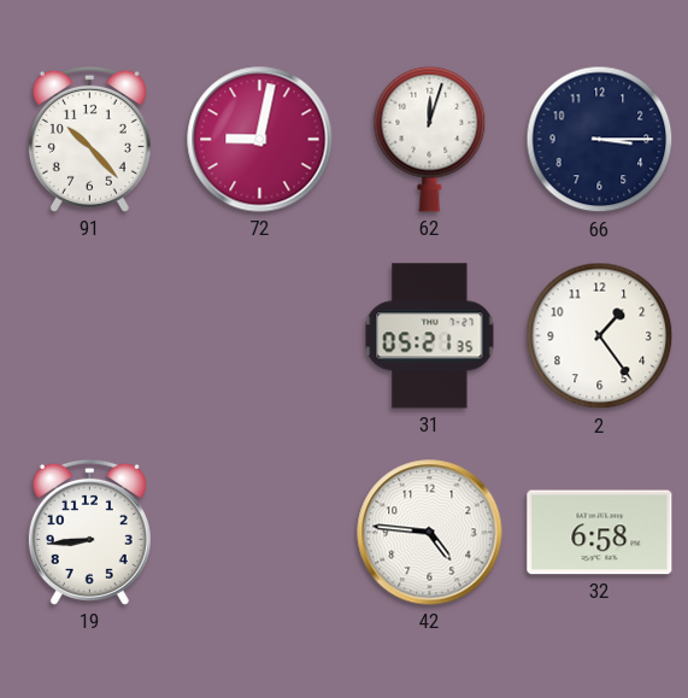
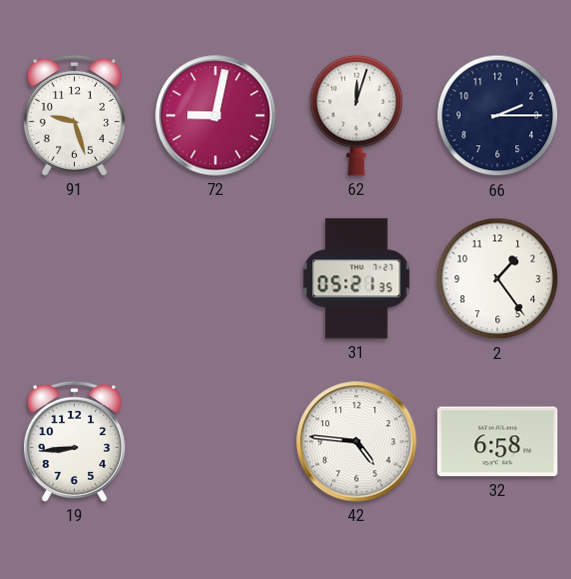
91: 10:23 -> 9:27
66: 3:15 -> 2:15
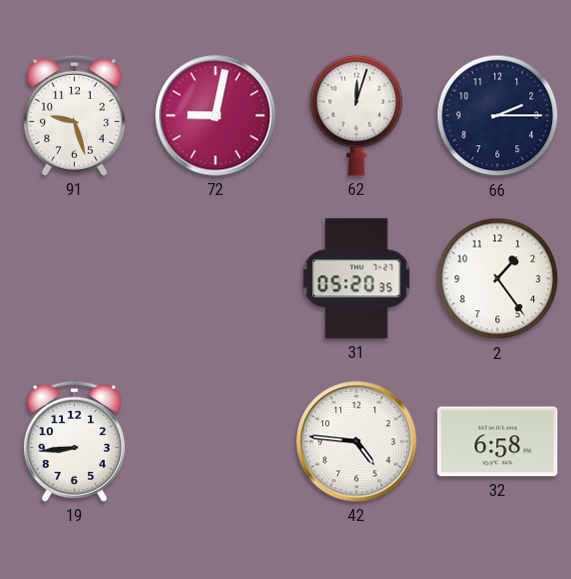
31: 05:21 -> 05:20
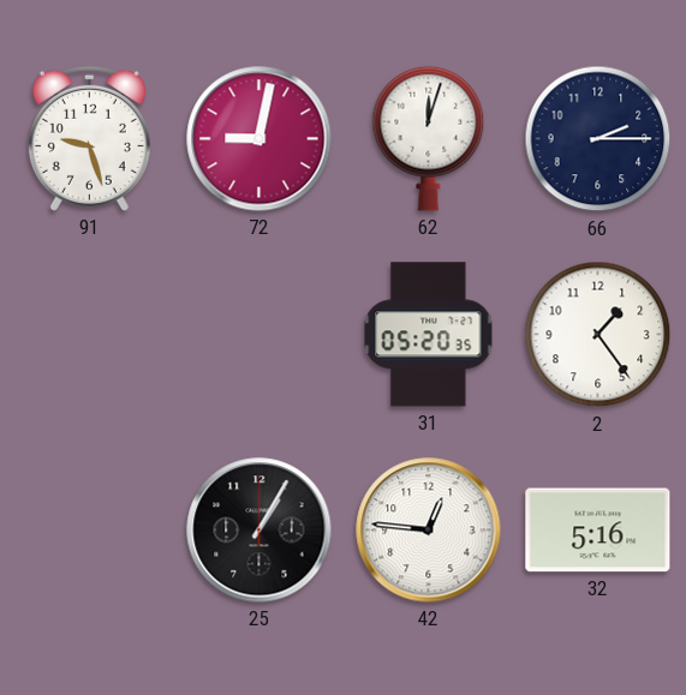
19: 8:44 -> none
25: none -> 1:05
42: 4:46 -> 12:46
32: 6:58 -> 5:16
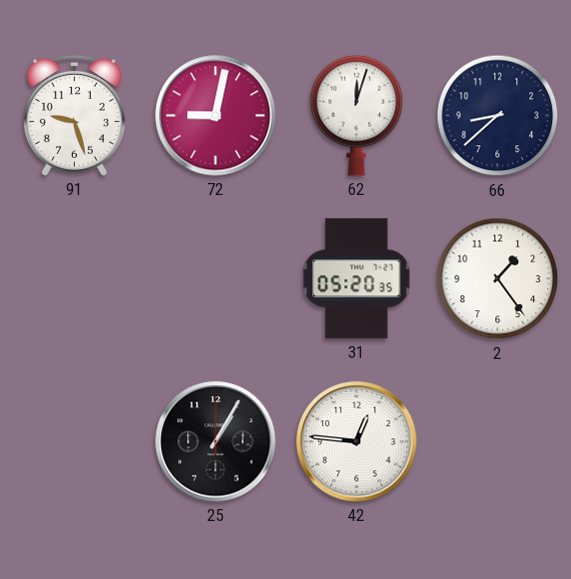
66: 2:15 -> 8:38
32: 5:16 -> none
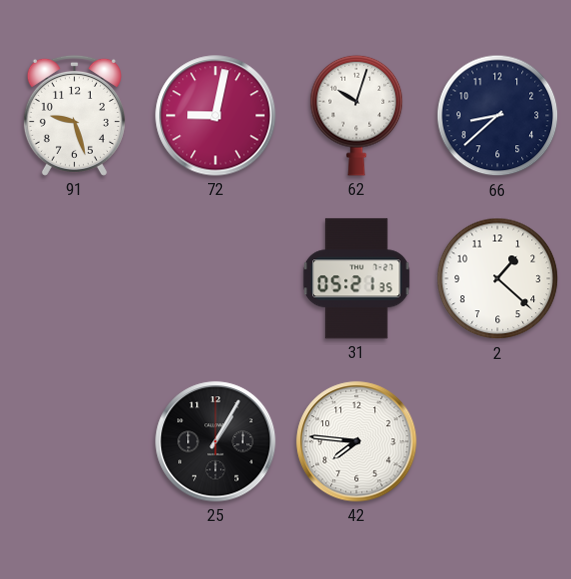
62: 12:03 -> 10:03
31: 05:20 -> 05:21
2: 1:24 -> 1:22
42: 12:46 -> 7:46
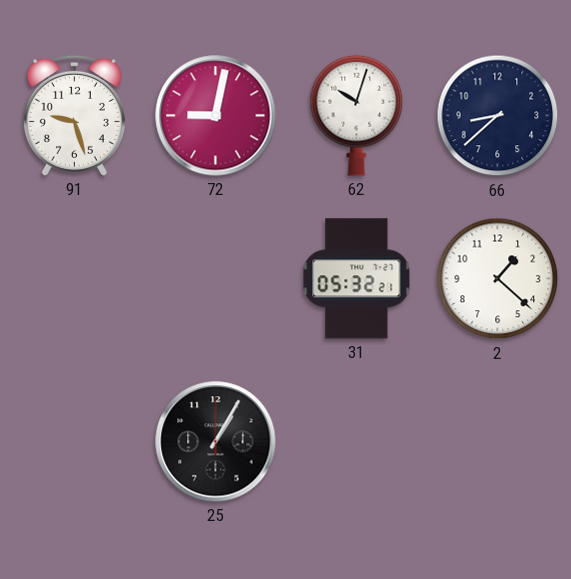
31: 05:21 -> 05:32
42: 7:46 -> none
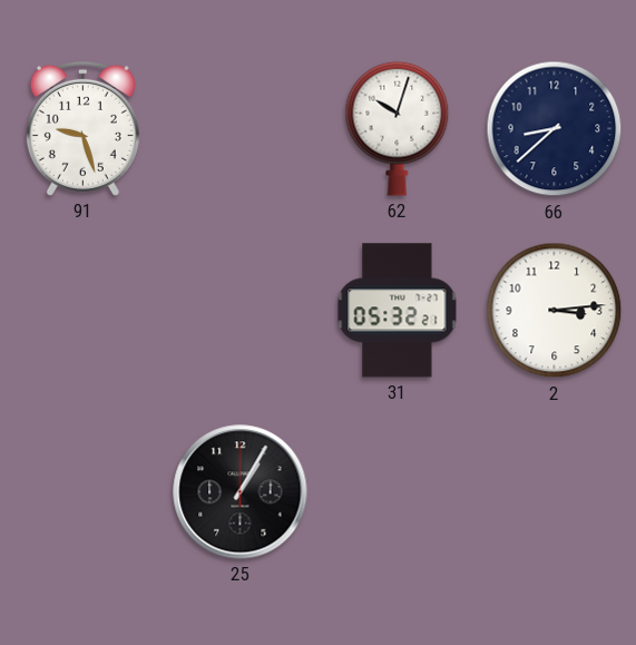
72: 9:02 -> none
2: 1:22 -> 3:14
